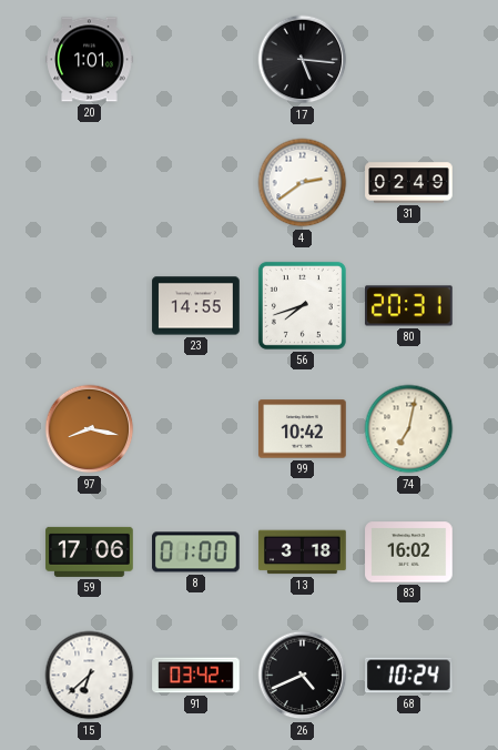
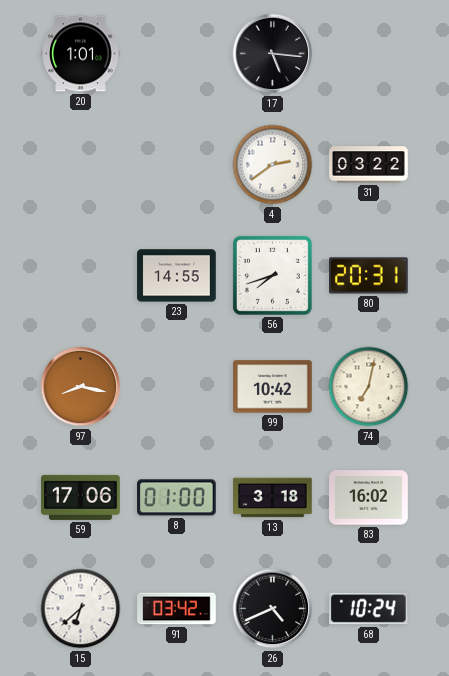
31: 02:49 -> 03:22
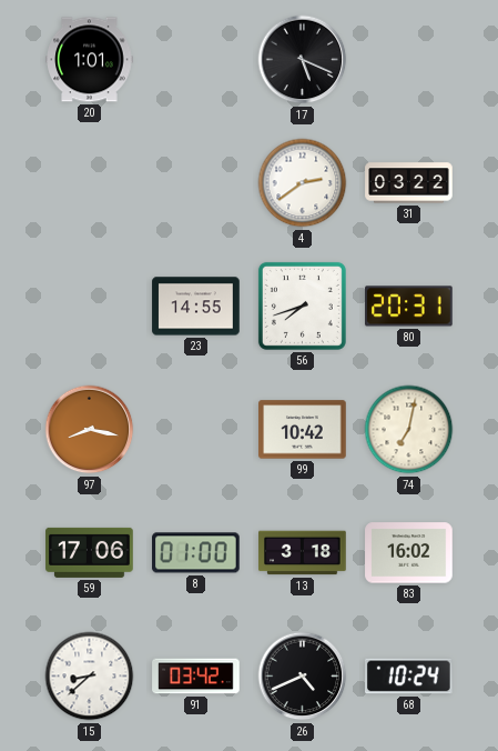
17: 5:16 -> 5:19
15: 6:38 -> 8:38
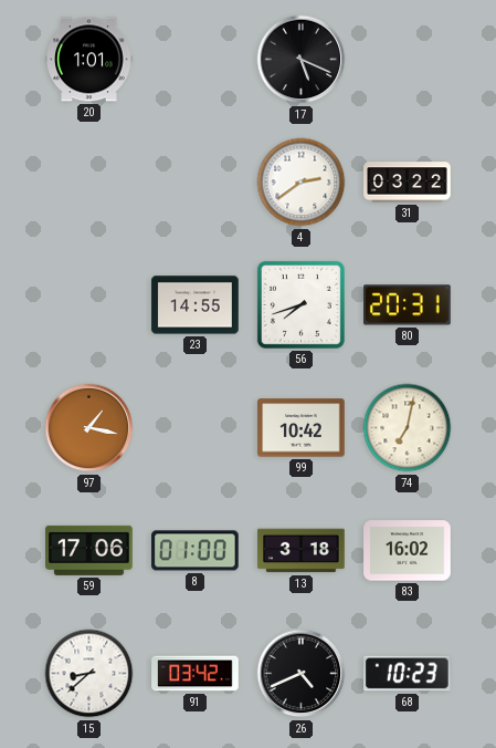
97: 8:17 -> 1:17
68: 10:24 -> 10:23
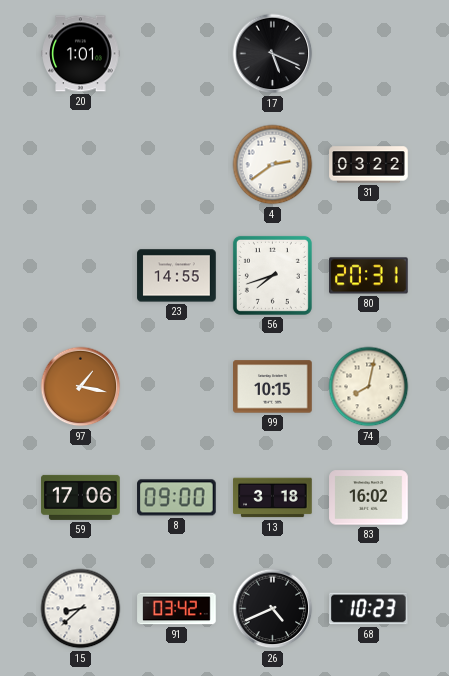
99: 10:42 -> 10:15
74: 7:02 -> 8:02
8: 01:00 -> 09:00
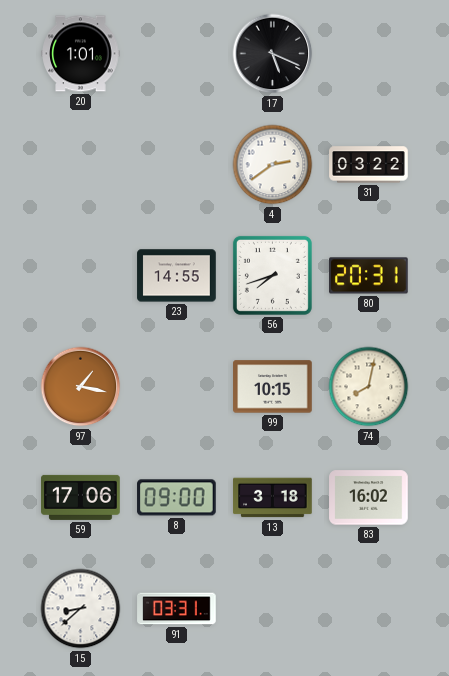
91: 03:42 -> 03:31
26: 4:41 -> none
68: 10:23 -> none
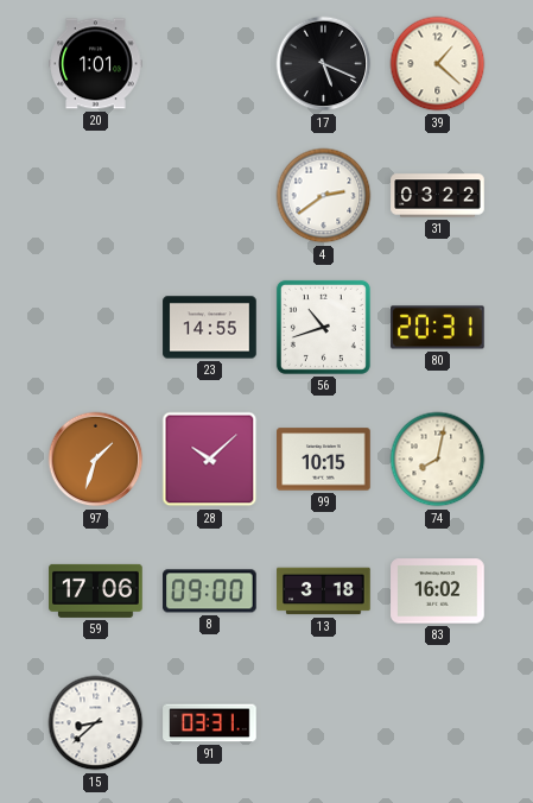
39: none -> 1:22
56: 7:42 -> 10:42
97: 1:17 -> 1:33
28: none -> 10:08
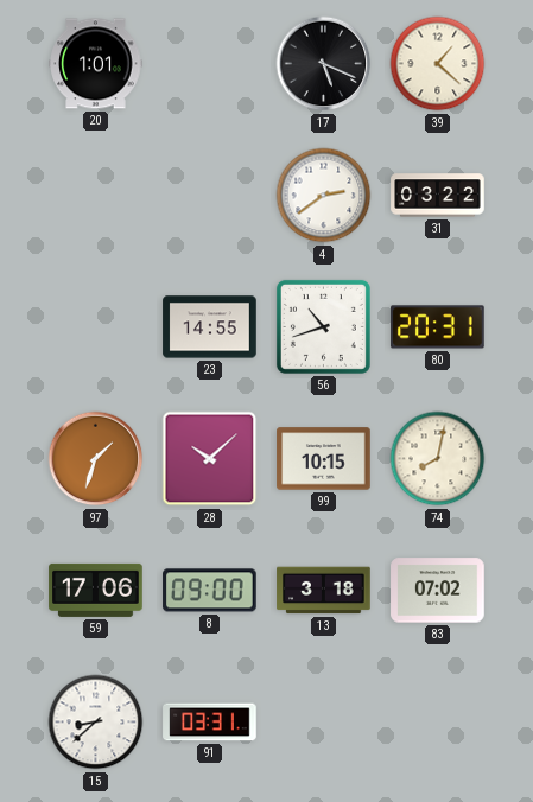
83: 16:02 -> 07:02
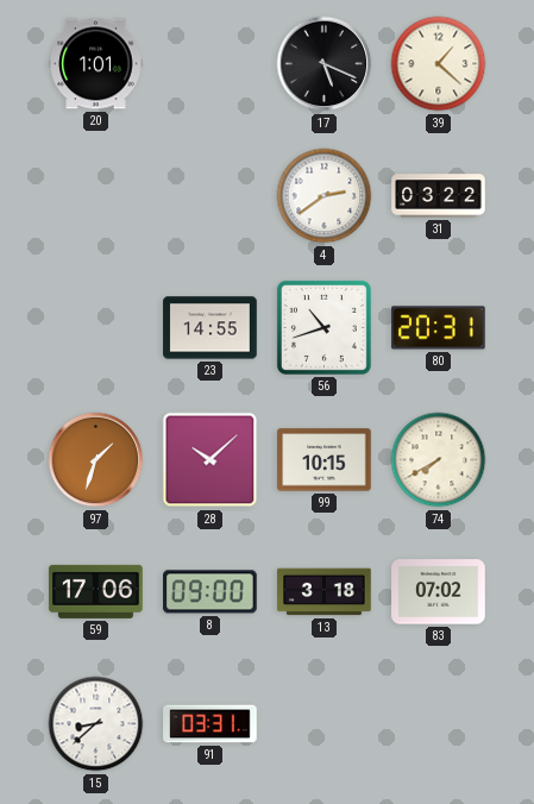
74: 8:02 -> 7:40
